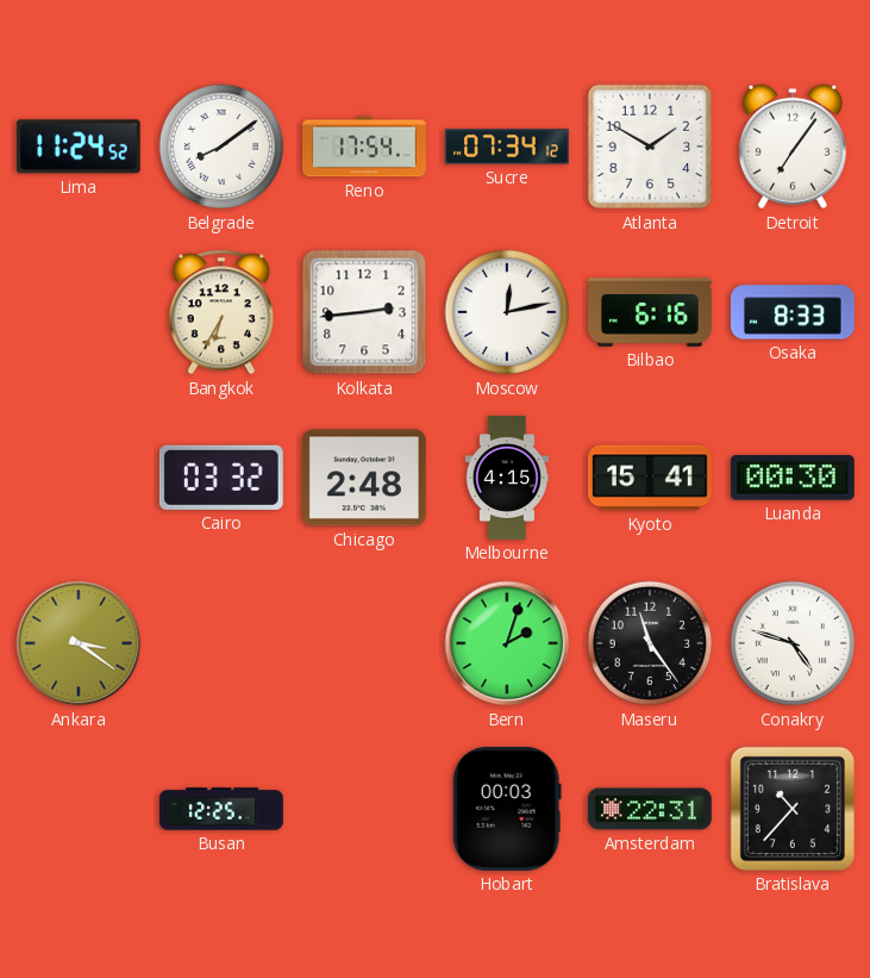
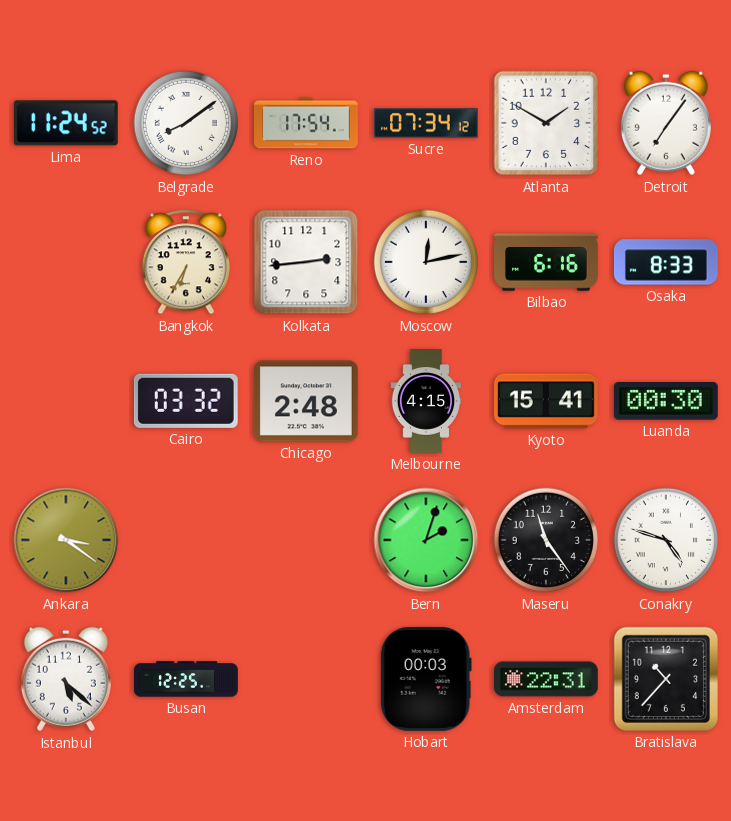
Istanbul: none -> 5:22
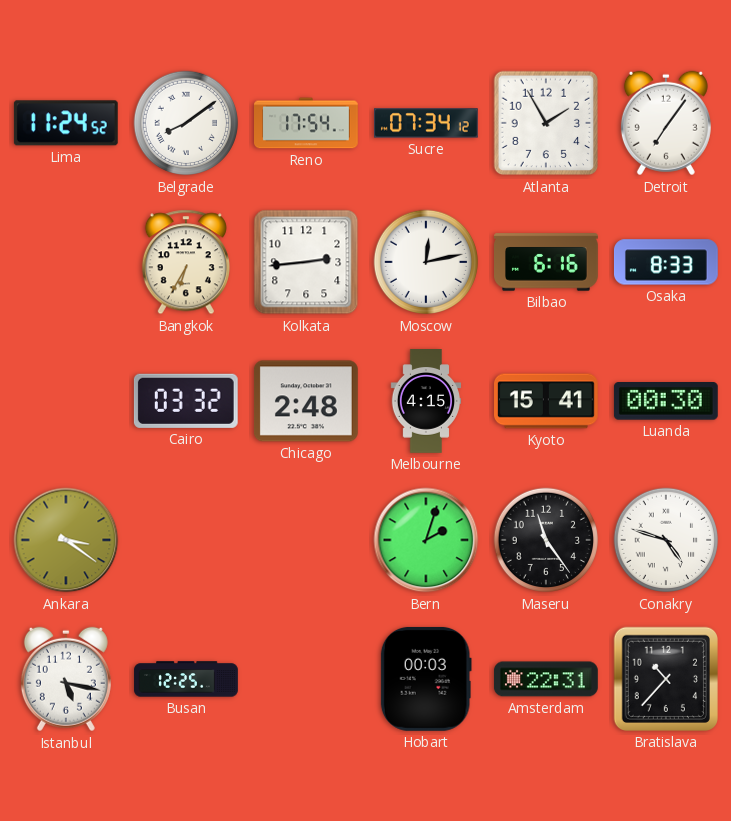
Atlanta: 1:50 -> 1:55
Istanbul: 5:22 -> 5:17
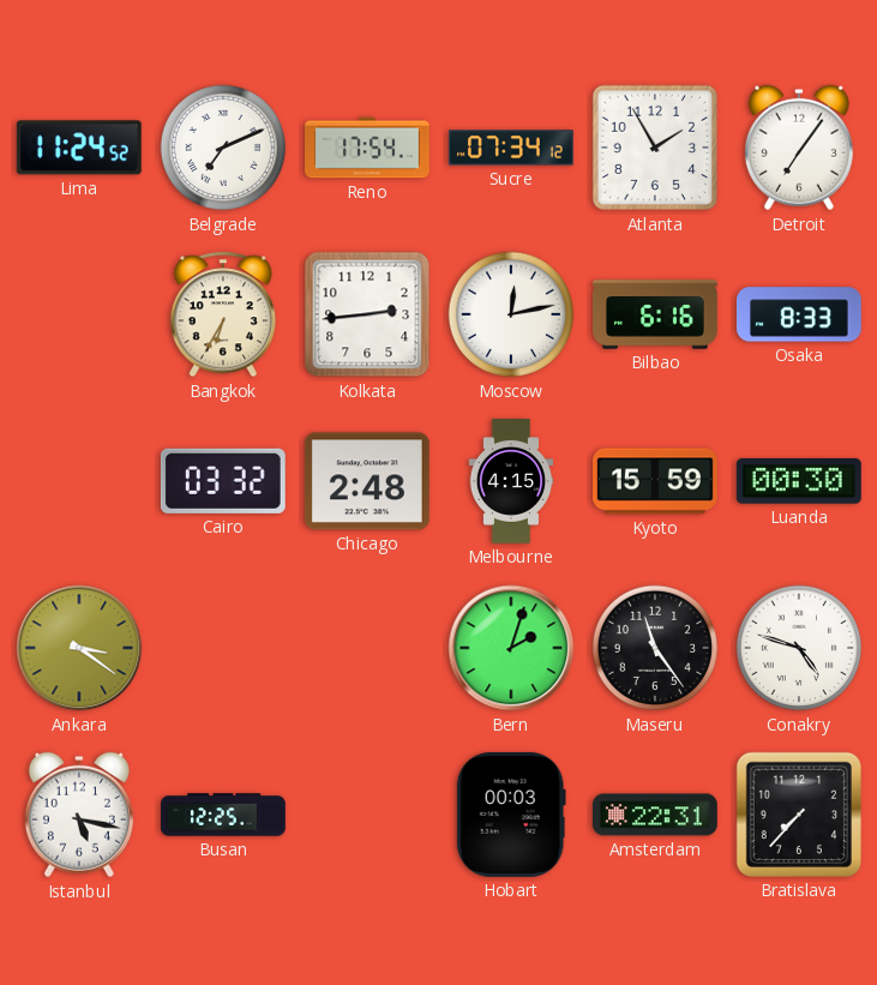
Belgrade: 8:09 -> 7:11
Kyoto: 15:41 -> 15:59
Bratislava: 10:37 -> 7:37
